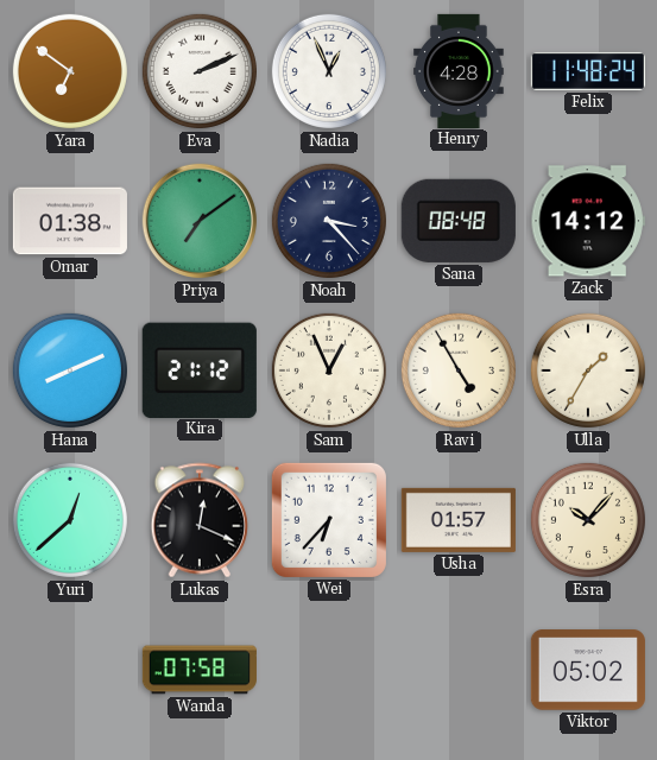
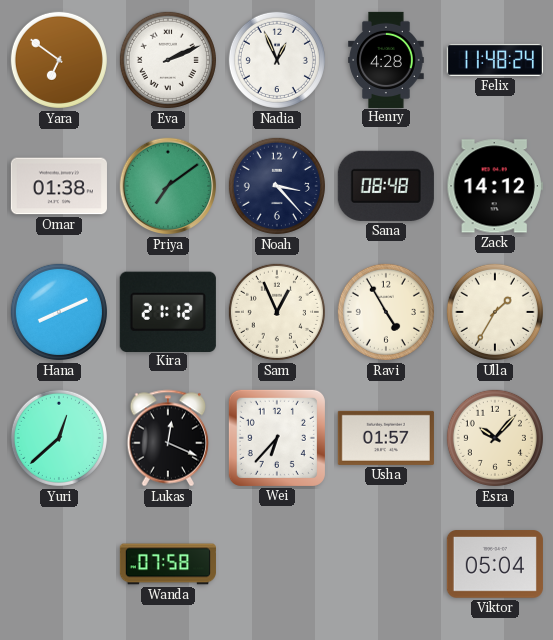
Viktor: 05:02 -> 05:04
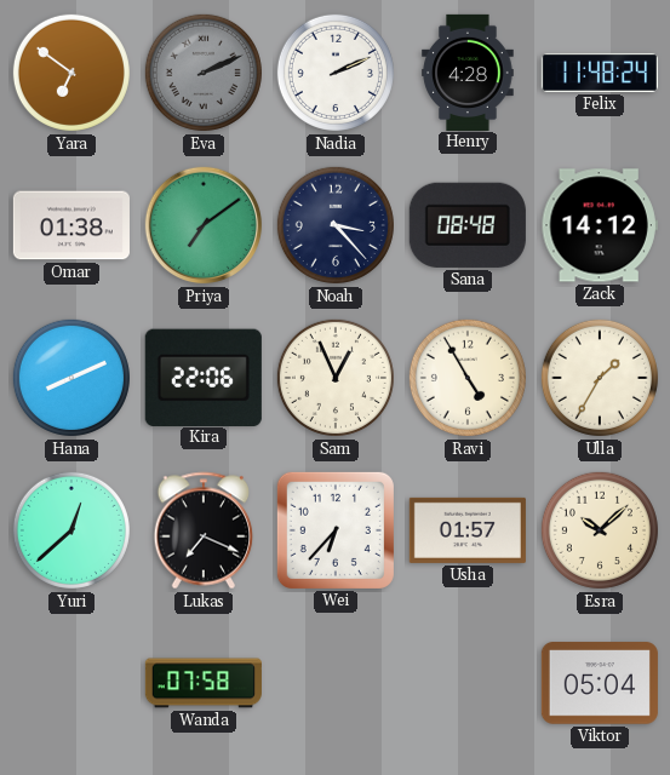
Eva dial: white -> grey
Nadia: 12:56 -> 2:11
Kira: 21:12 -> 22:06
Lukas: 12:19 -> 7:19
Esra: 10:07 -> 10:08
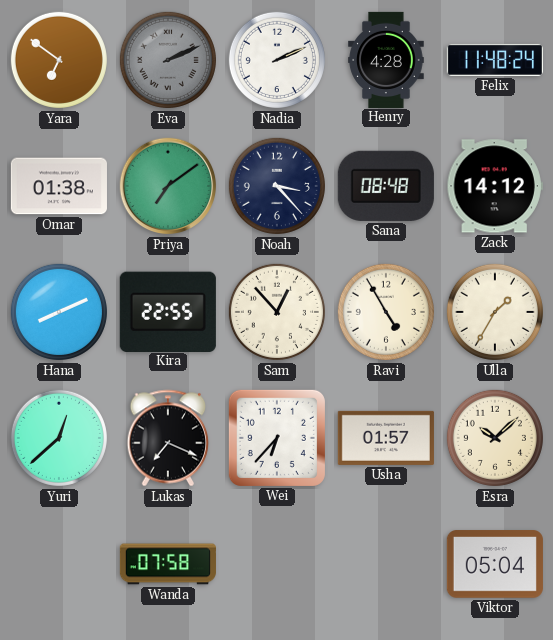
Kira: 22:06 -> 22:55
Sam: 12:56 -> 12:53
